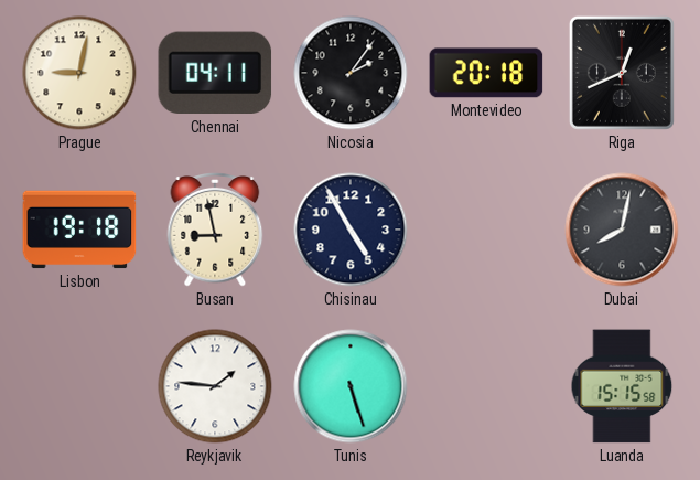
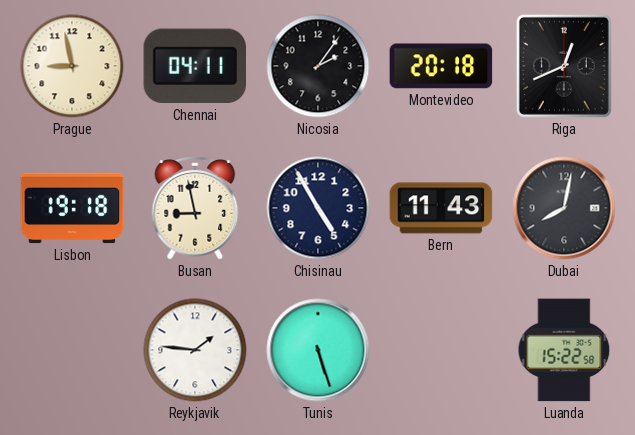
Prague: 9:02 -> 8:58
Bern: none -> 11:43
Luanda: 15:15 -> 15:22
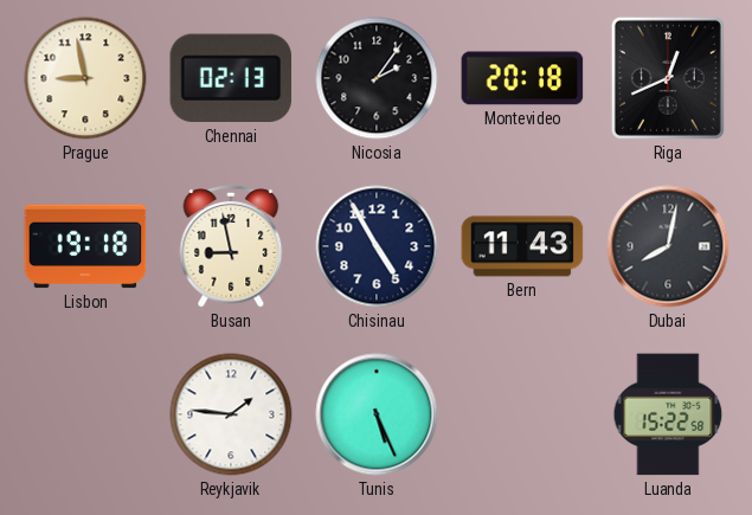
Chennai: 04:11 -> 02:13
Tunis: 5:27 -> 5:26
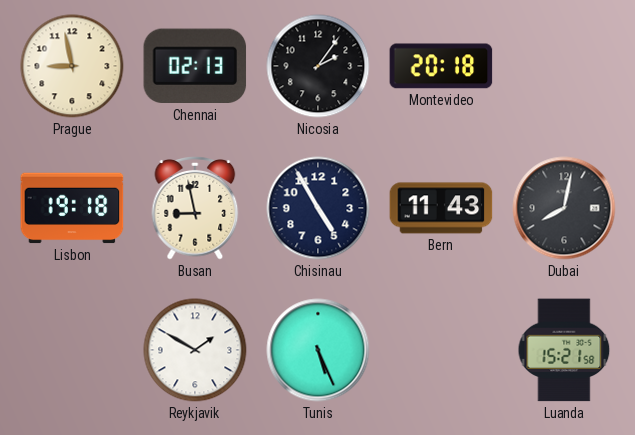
Riga: 12:41 -> none
Reykjavik: 1:46 -> 1:50
Luanda: 15:22 -> 15:21
